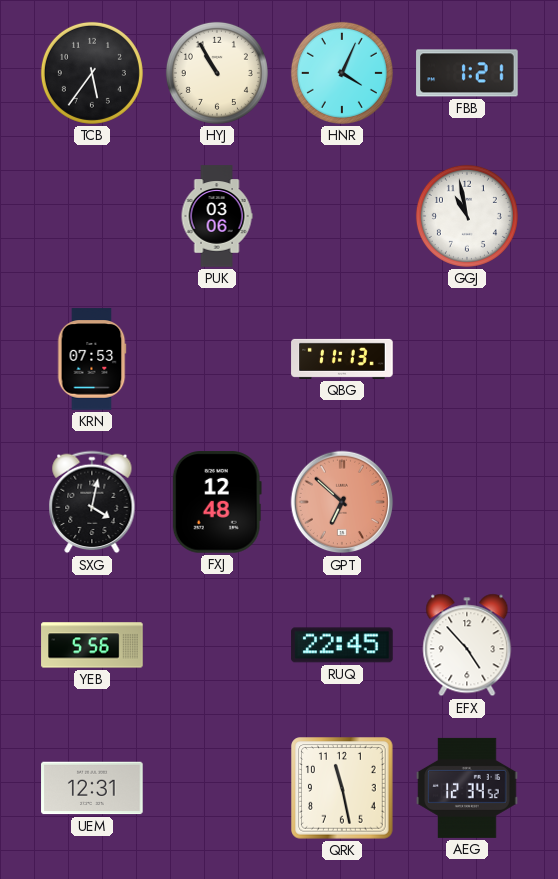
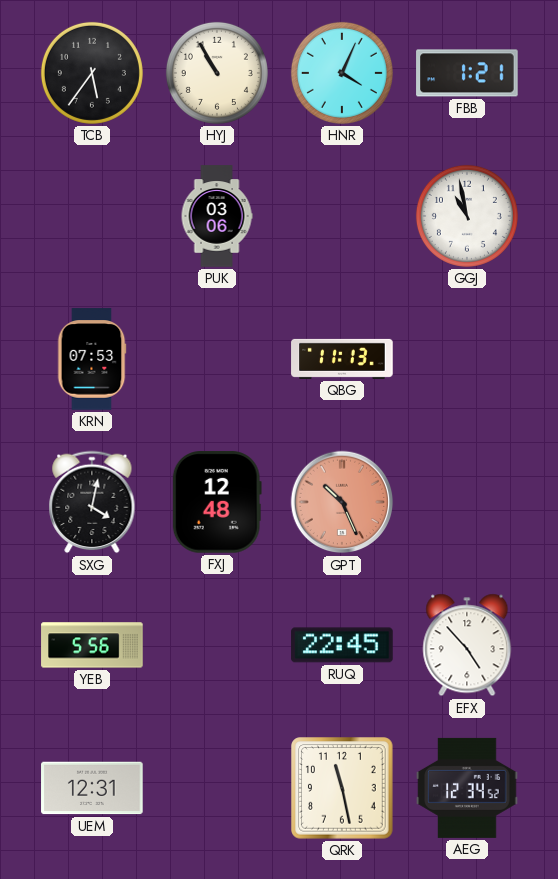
GPT: 6:52 -> 10:26
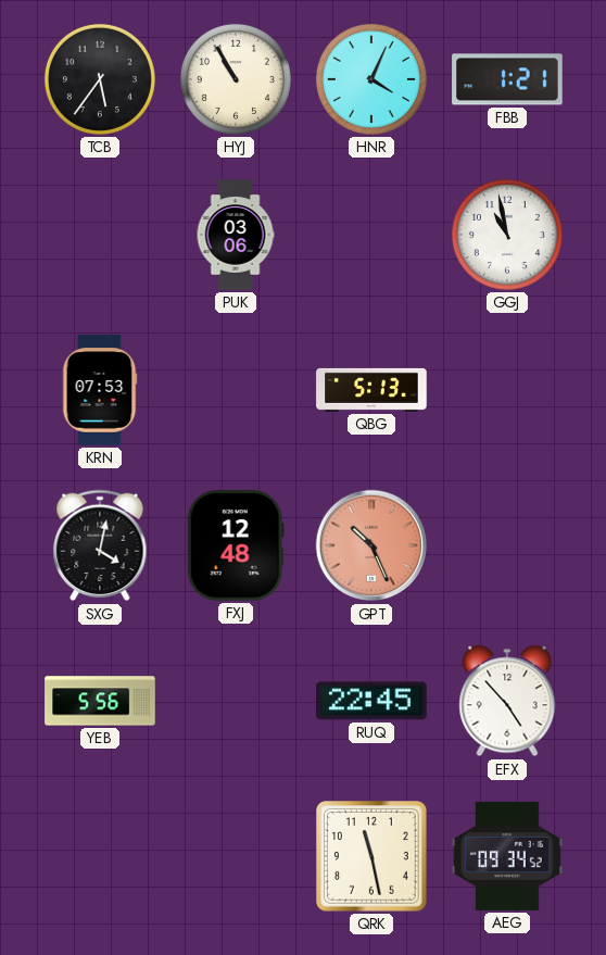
QBG: 11:13 -> 5:13
UEM: 12:31 -> none
AEG: 12:34 -> 09:34
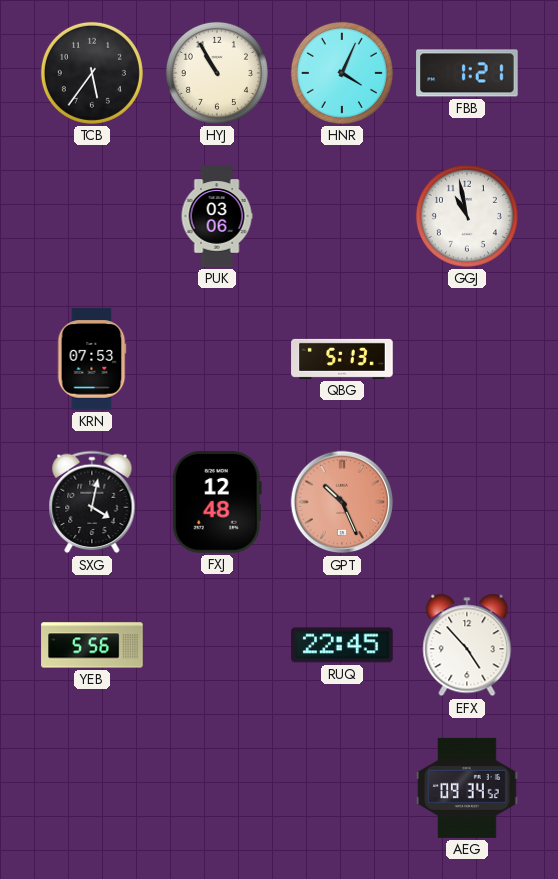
QRK: 11:28 -> none
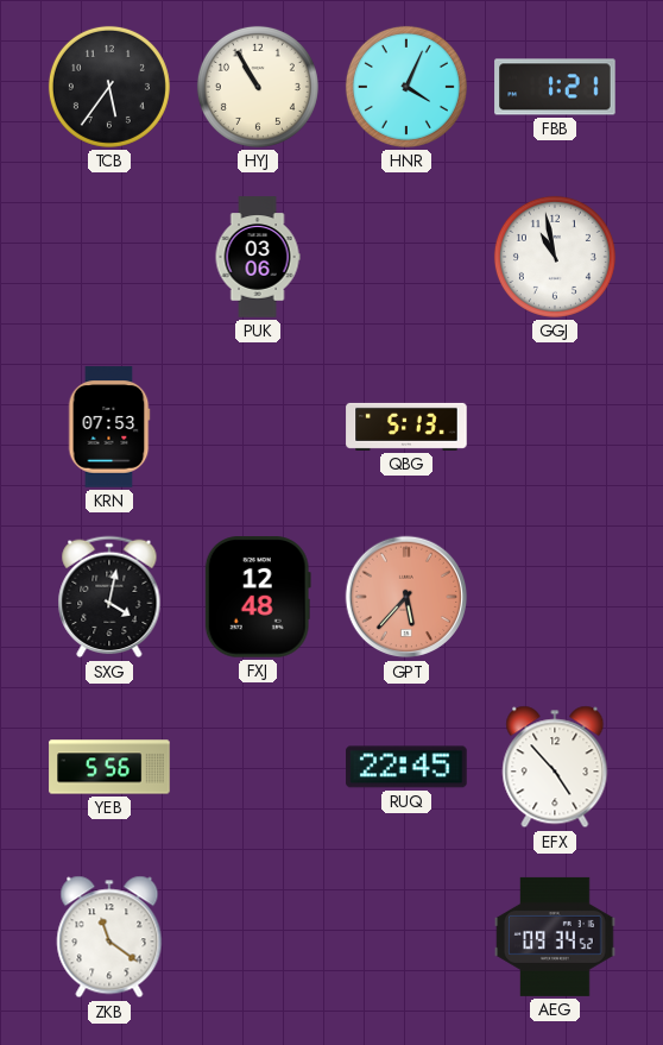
GPT: 10:26 -> 5:37
ZKB: none -> 11:21
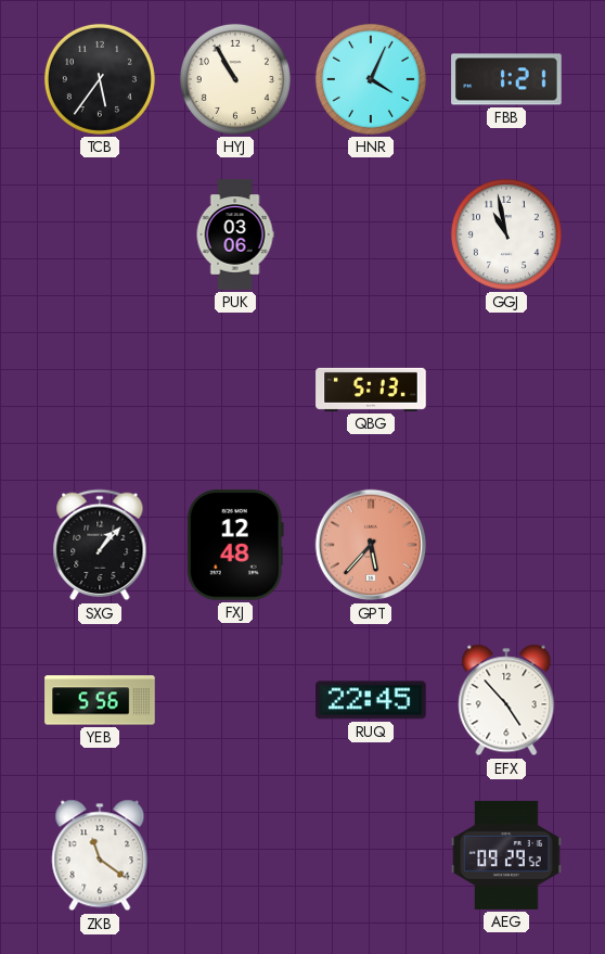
KRN: 07:53 -> none
SXG: 4:02 -> 1:07
AEG: 09:34 -> 09:29
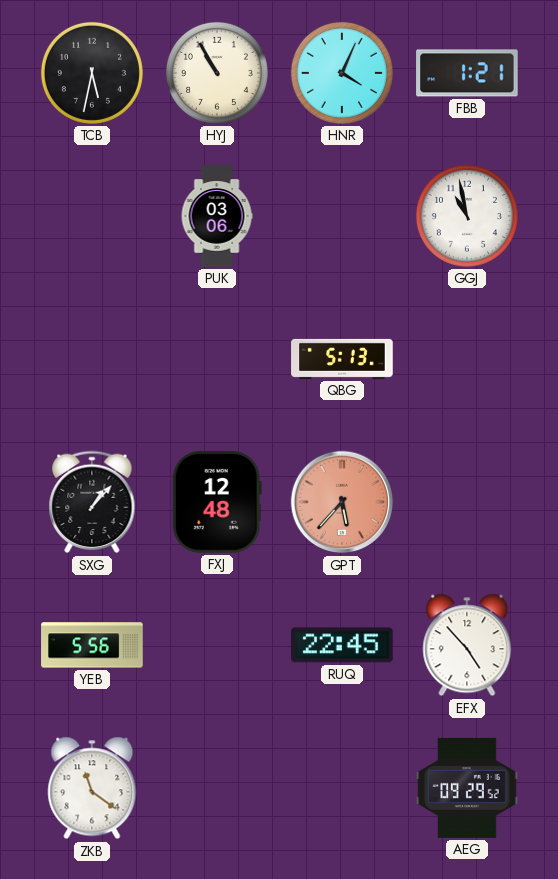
TCB: 5:36 -> 5:32
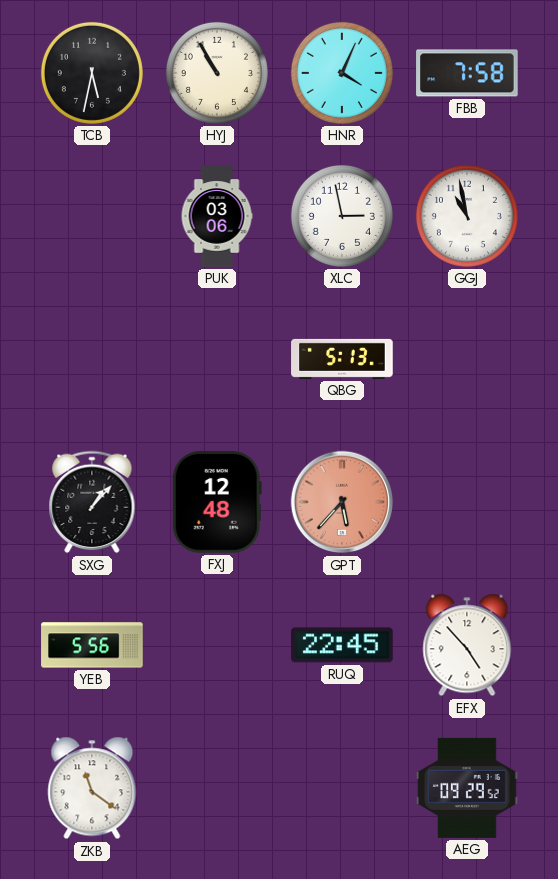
FBB: 1:21 -> 7:58
XLC: none -> 2:58
